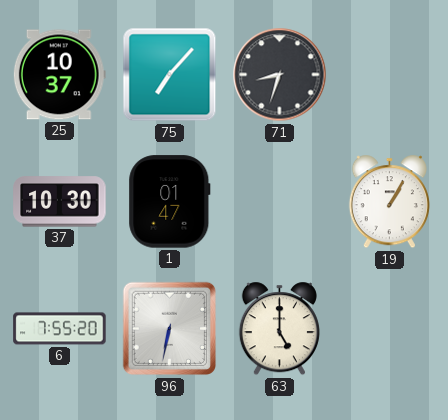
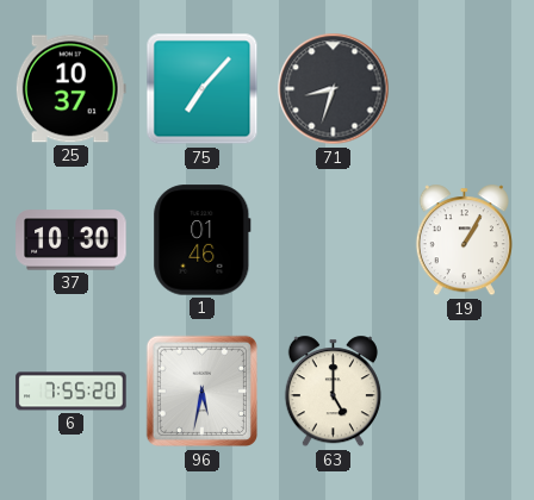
1: 01:47 -> 01:46
96: 6:32 -> 5:32
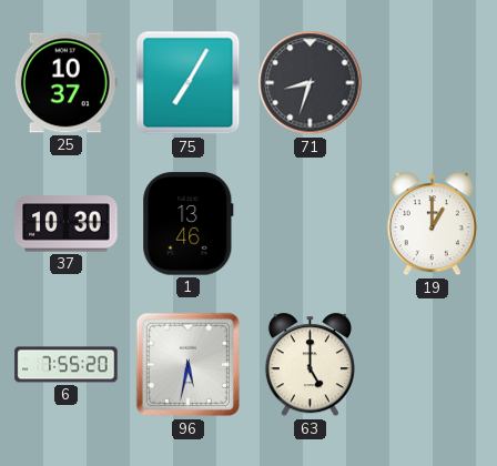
75: 7:07 -> 7:05
1: 01:46 -> 13:46
19: 1:05 -> 1:00
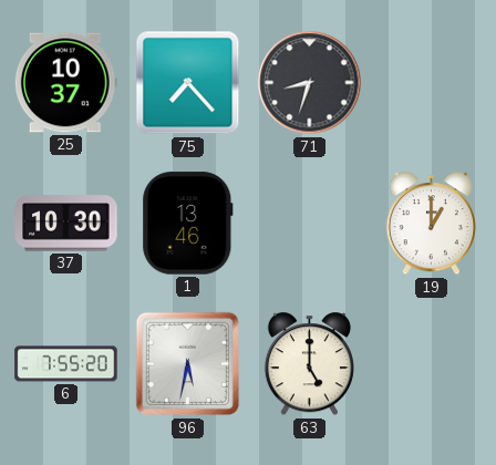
75: 7:05 -> 7:23
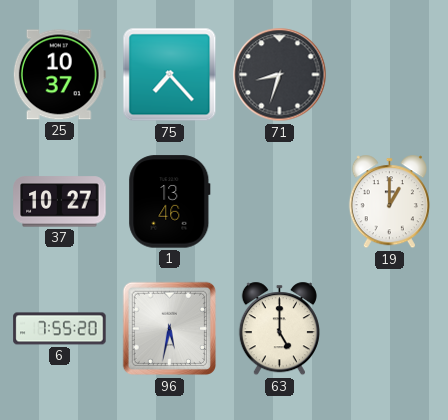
37: 10:30 -> 10:27
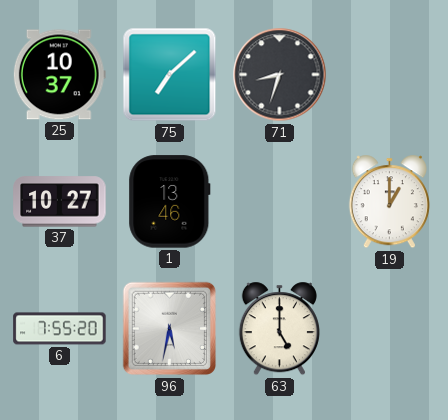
75: 7:23 -> 7:08
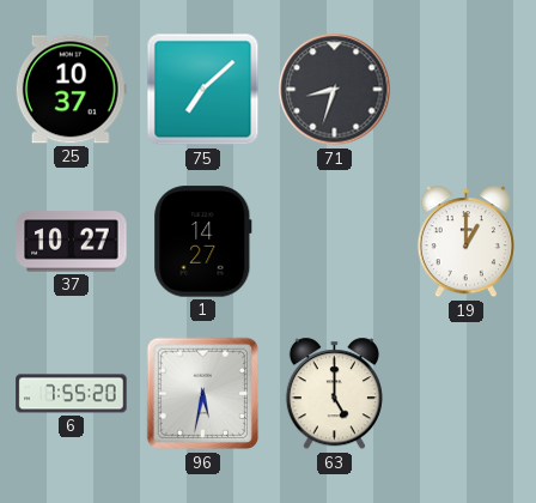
1: 13:46 -> 14:27
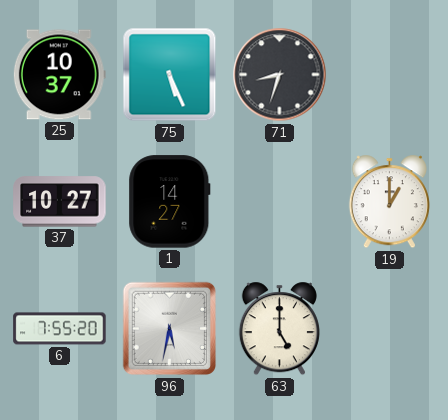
75: 7:08 -> 5:26
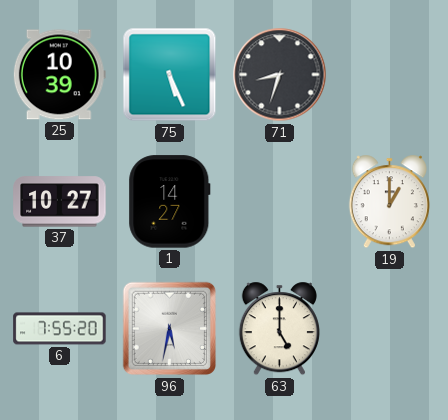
25: 10:37 -> 10:39
